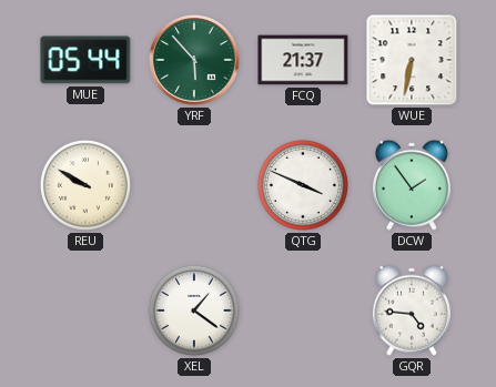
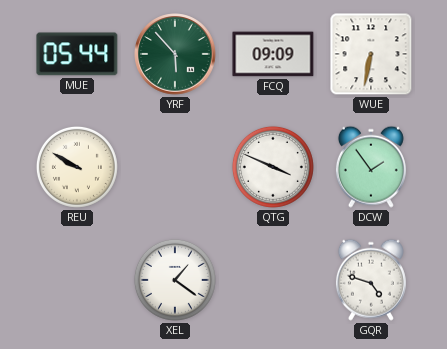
FCQ: 21:37 -> 09:09
GQR: 4:46 -> 4:48
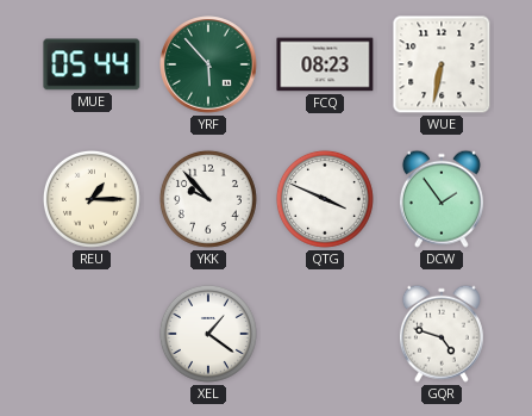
FCQ: 09:09 -> 08:23
REU: 9:50 -> 1:15
YKK: none -> 9:53
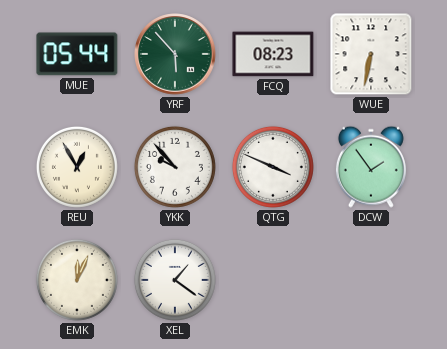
REU: 1:15 -> 12:55
EMK: none -> 12:04
GQR: 4:48 -> none
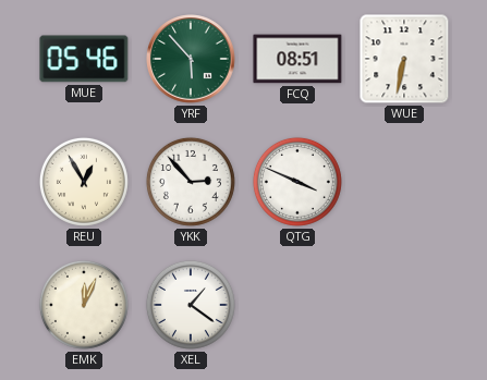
MUE: 05:44 -> 05:46
FCQ: 08:23 -> 08:51
YKK: 9:53 -> 2:53
DCW: 1:54 -> none
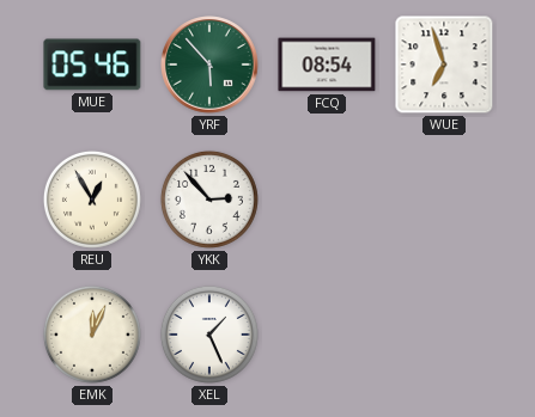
FCQ: 08:51 -> 08:54
WUE: 6:32 -> 6:57
QTG: 3:49 -> none
XEL: 1:21 -> 1:26
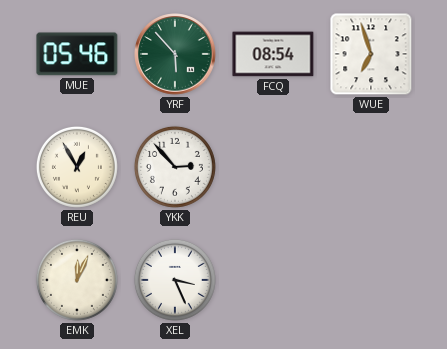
XEL: 1:26 -> 3:26
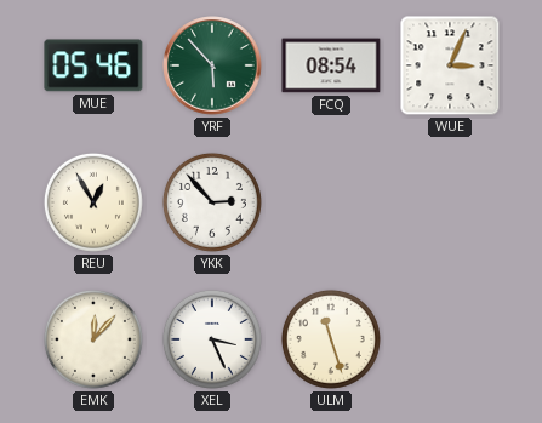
WUE: 6:57 -> 3:04
EMK: 12:04 -> 12:07
ULM: none -> 11:27
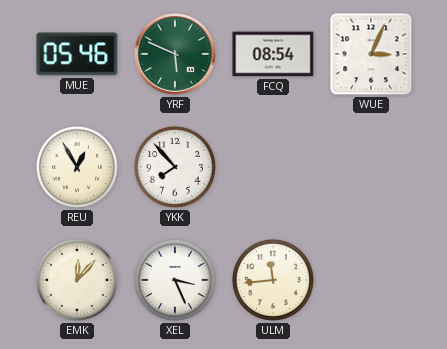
YRF: 5:53 -> 5:49
YKK: 2:53 -> 7:53
ULM: 11:27 -> 11:44
